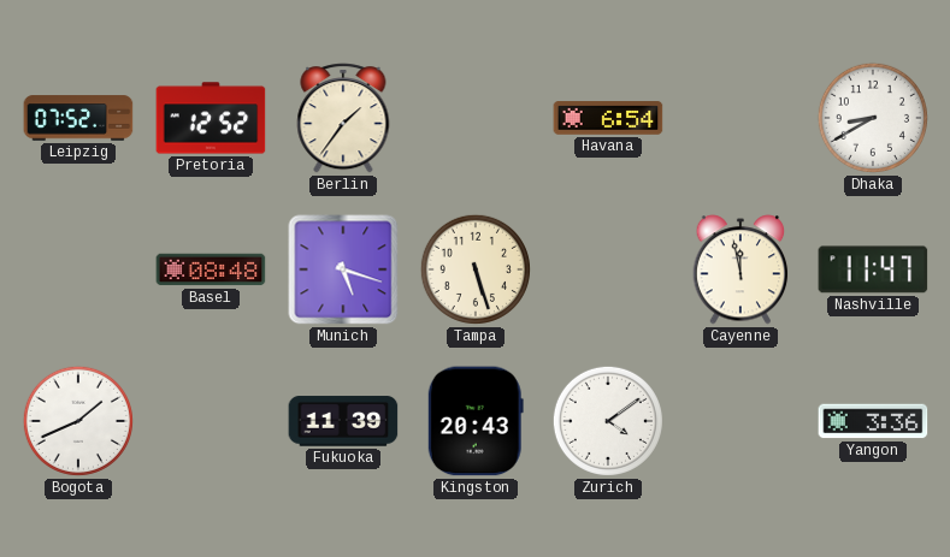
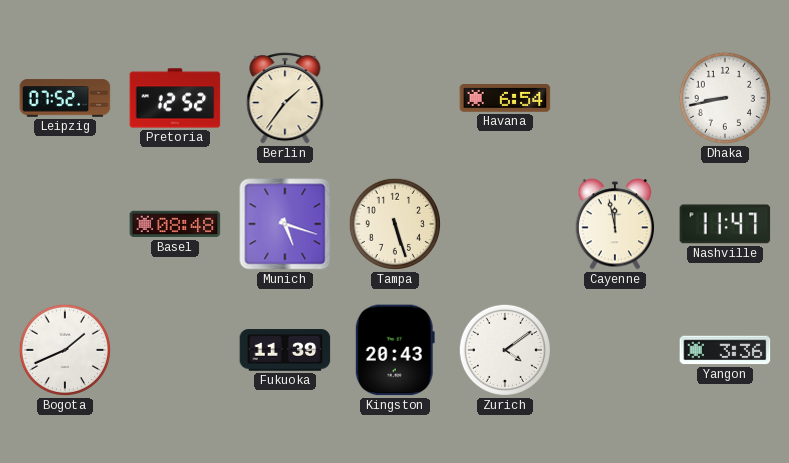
Dhaka: 8:40 -> 8:43
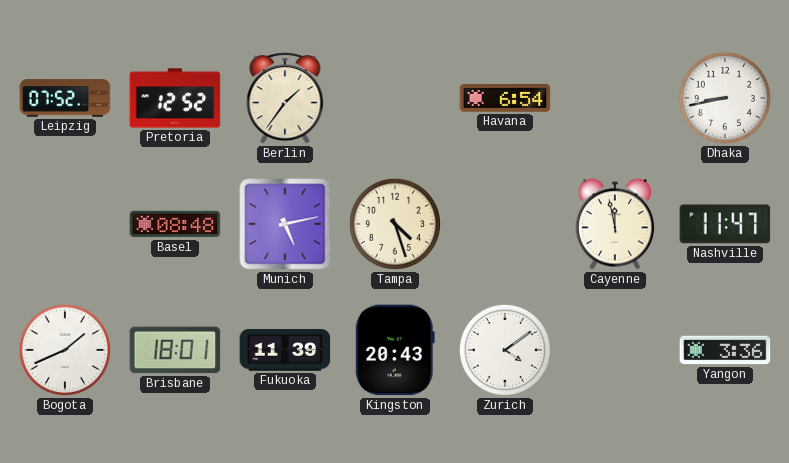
Munich: 5:18 -> 5:13
Tampa: 5:27 -> 4:27
Brisbane: none -> 18:01
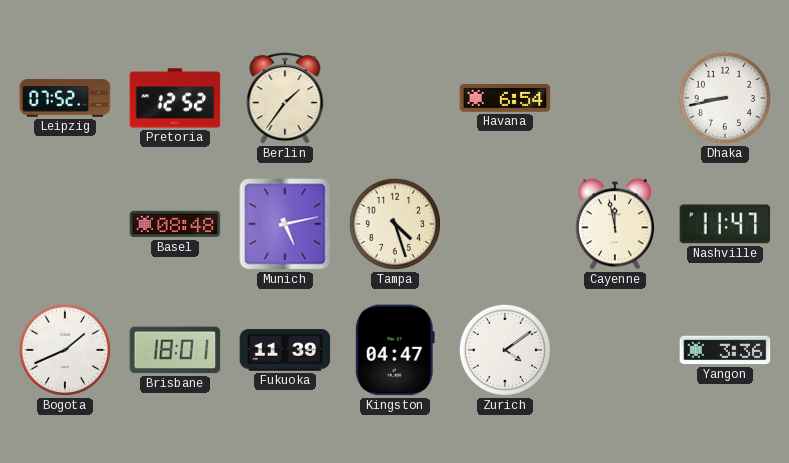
Kingston: 20:43 -> 04:47
